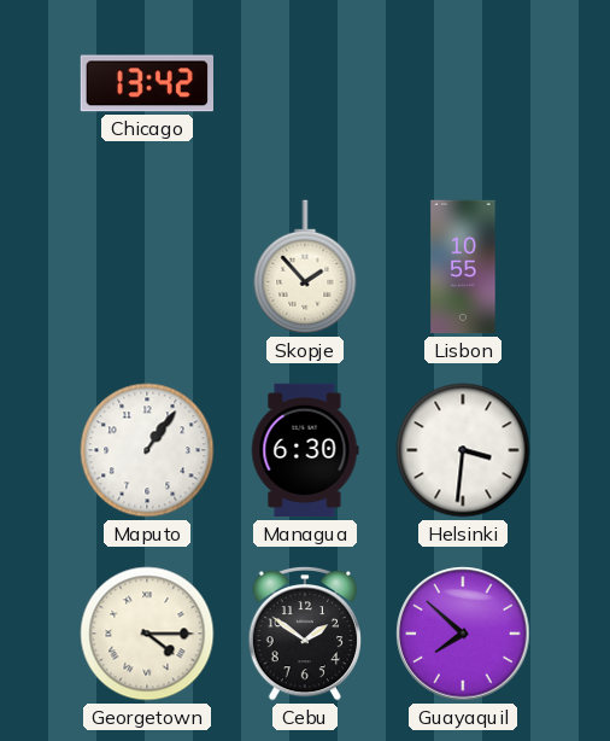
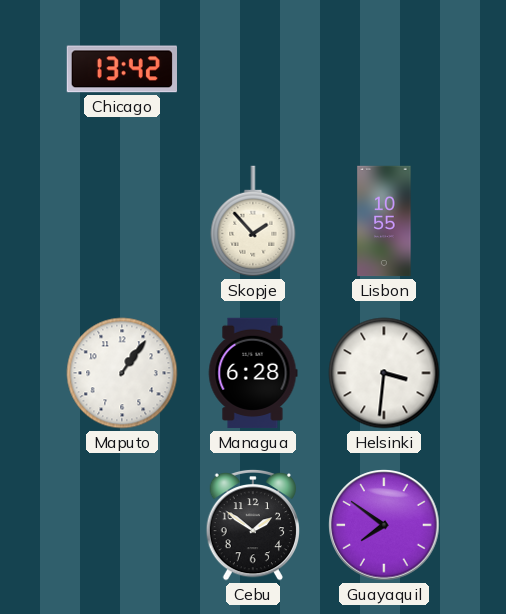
Managua: 6:30 -> 6:28
Georgetown: 4:15 -> none
Guayaquil: 7:52 -> 7:51
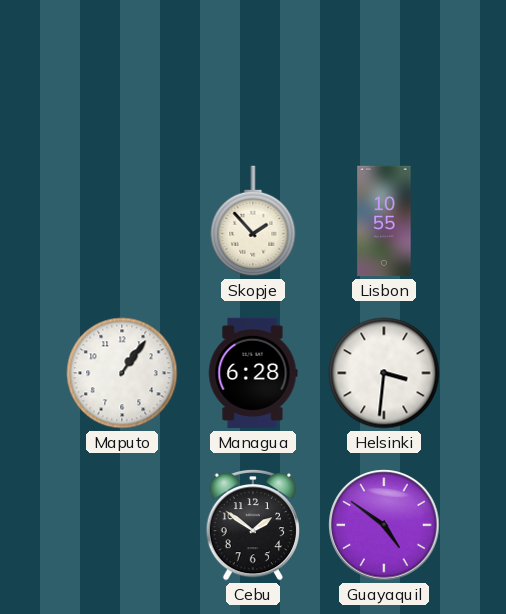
Chicago: 13:42 -> none
Guayaquil: 7:51 -> 4:51
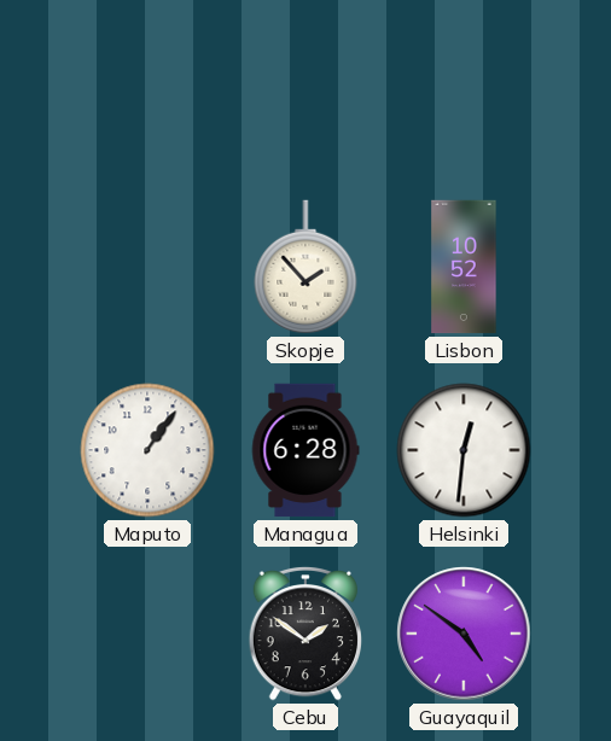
Lisbon: 10:55 -> 10:52
Helsinki: 3:31 -> 12:31
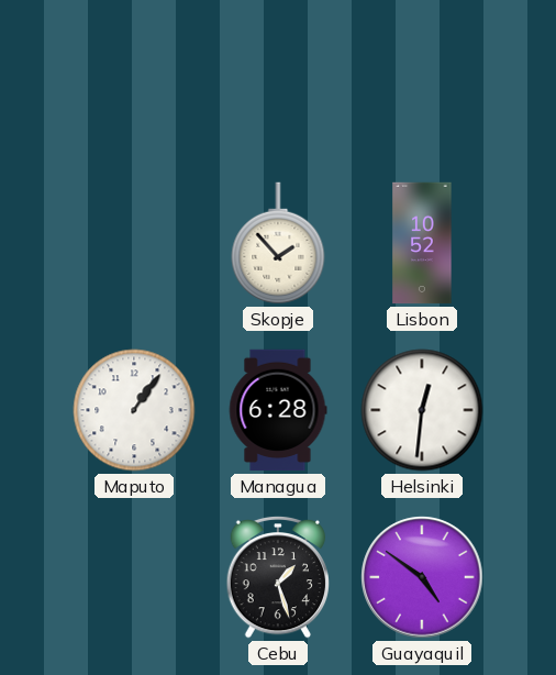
Cebu: 1:51 -> 1:27
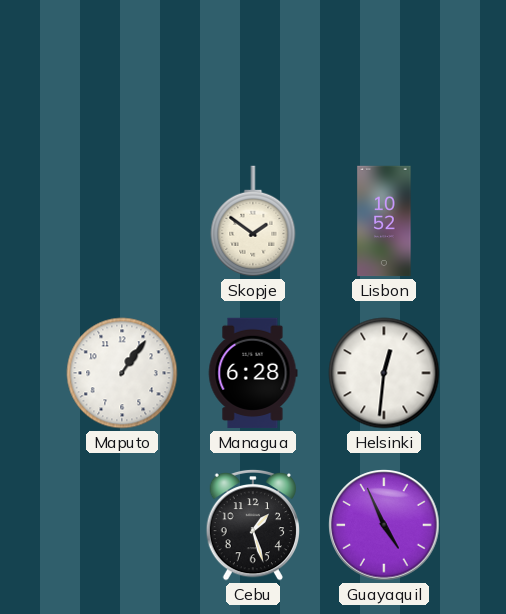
Skopje: 1:53 -> 1:51
Guayaquil: 4:51 -> 4:56
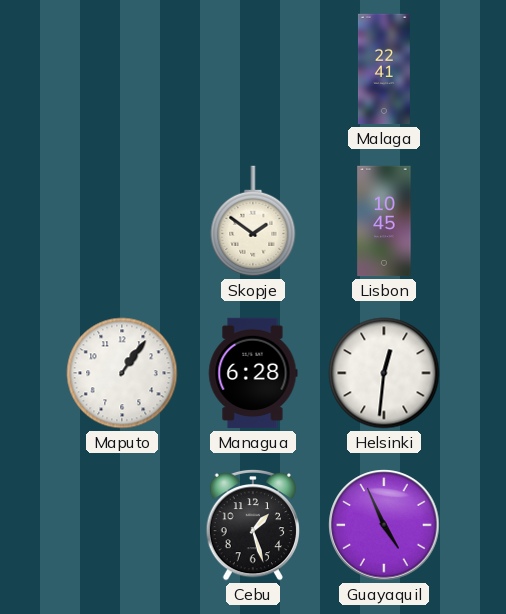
Malaga: none -> 22:41
Lisbon: 10:52 -> 10:45
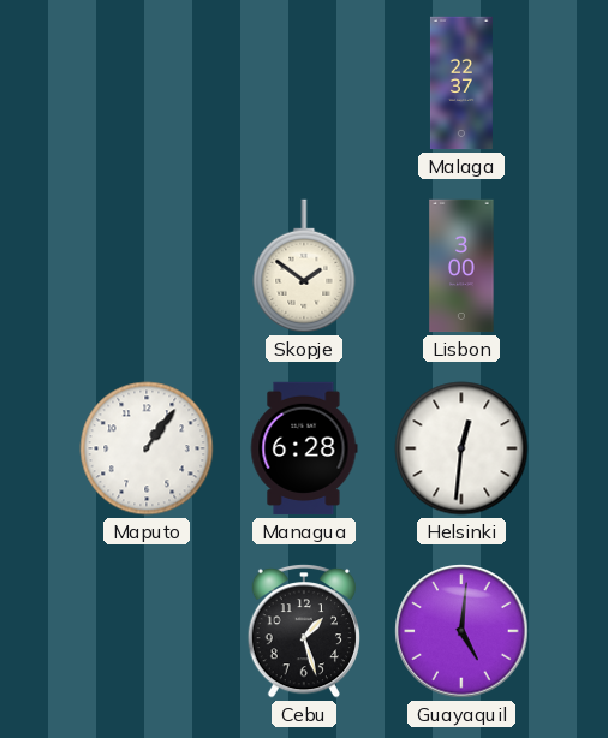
Malaga: 22:41 -> 22:37
Lisbon: 10:45 -> 3:00
Guayaquil: 4:56 -> 5:01
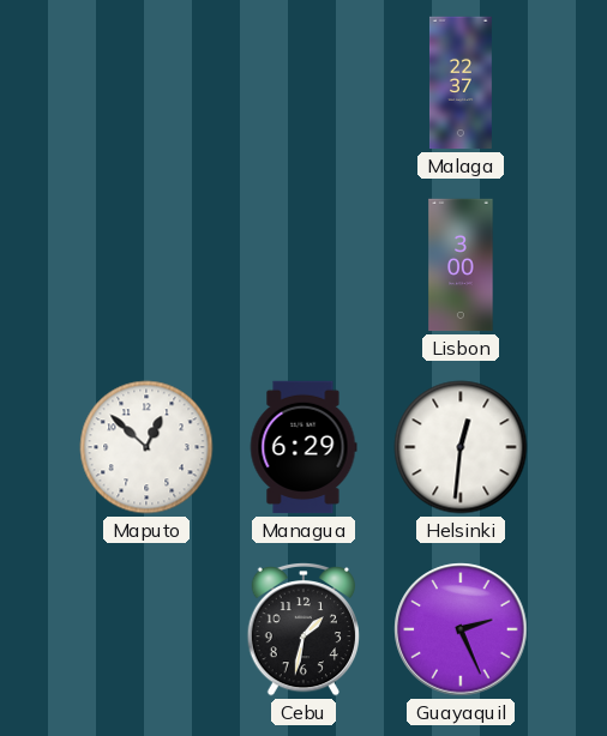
Skopje: 1:51 -> none
Maputo: 1:06 -> 12:52
Managua: 6:28 -> 6:29
Cebu: 1:27 -> 1:32
Guayaquil: 5:01 -> 2:26
